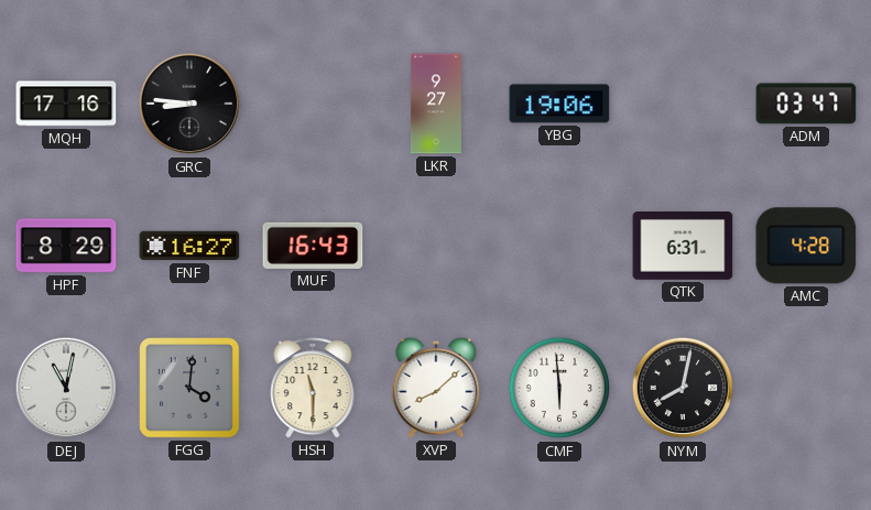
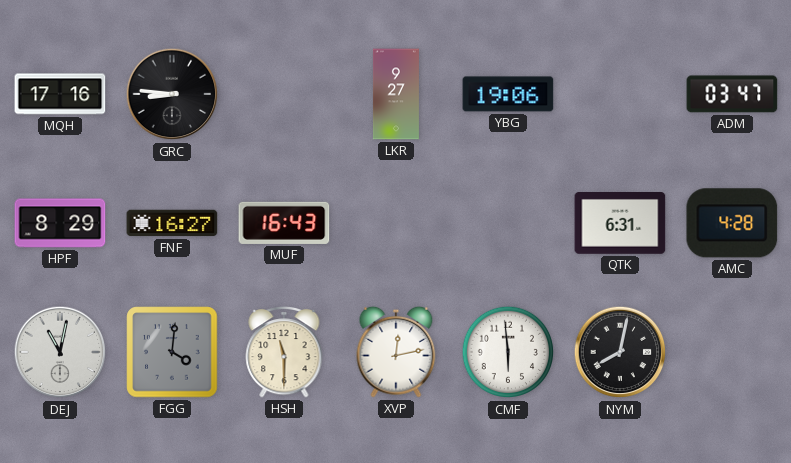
XVP: 8:08 -> 12:13
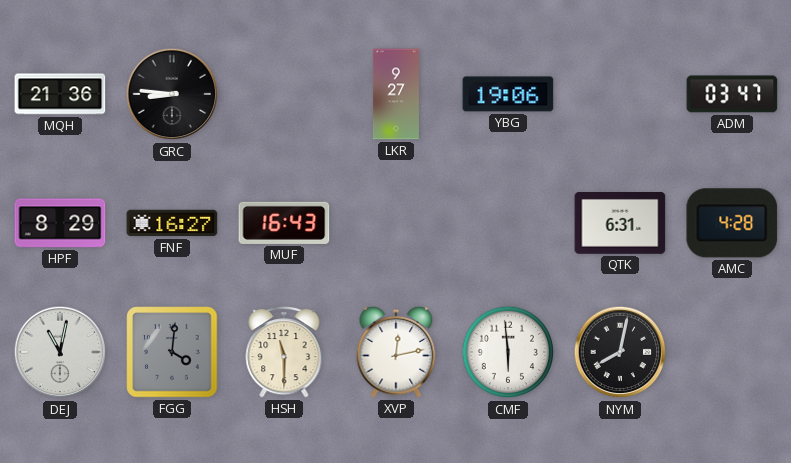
MQH: 17:16 -> 21:36
